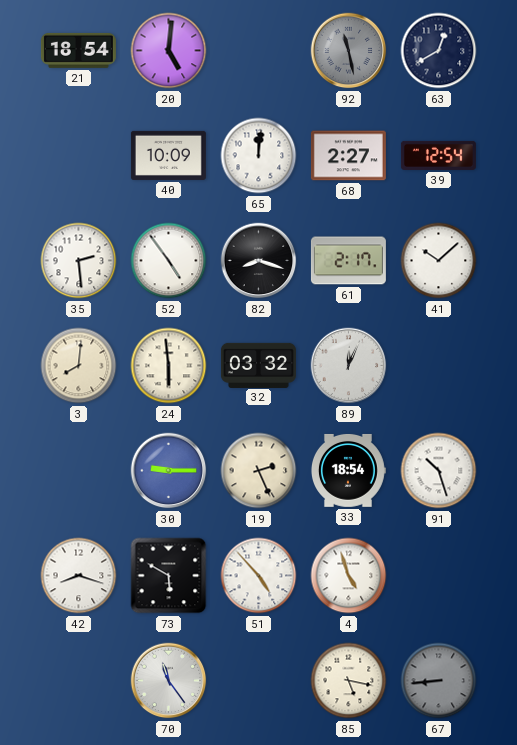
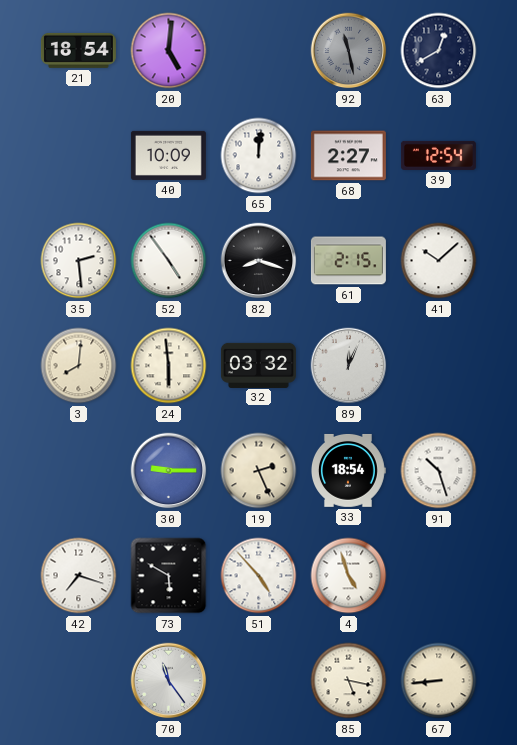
61: 2:17 -> 2:15
42: 8:18 -> 7:18
67 dial: grey -> cream
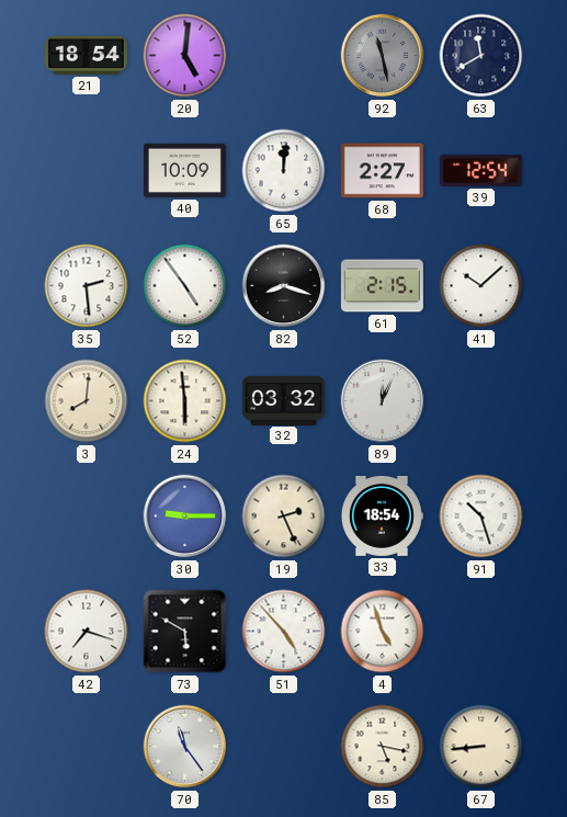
63: 12:40 -> 11:40
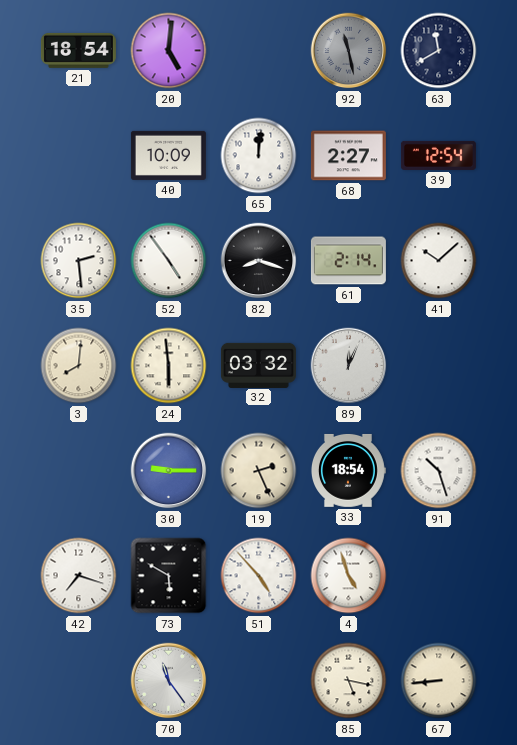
61: 2:15 -> 2:14
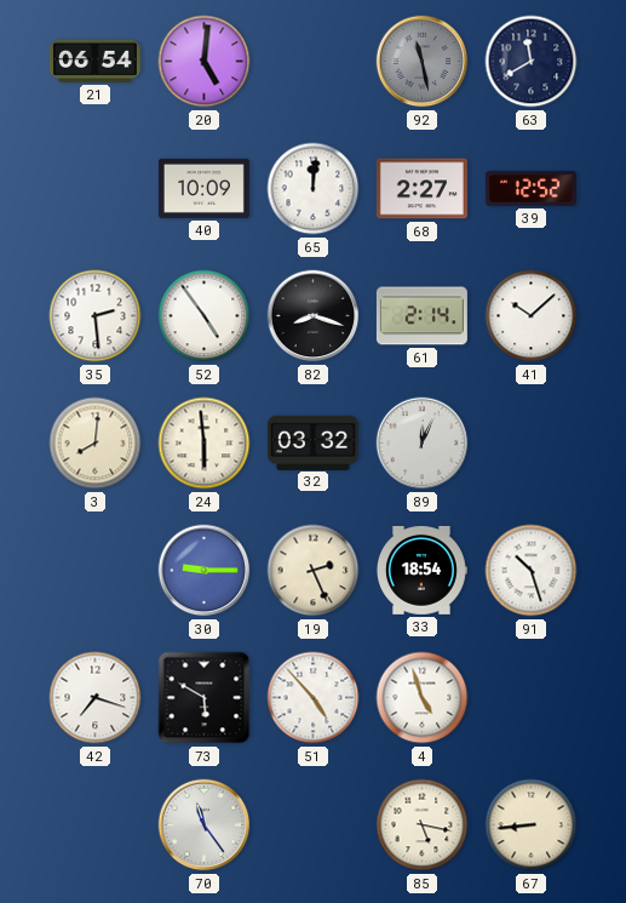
21: 18:54 -> 06:54
39: 12:54 -> 12:52
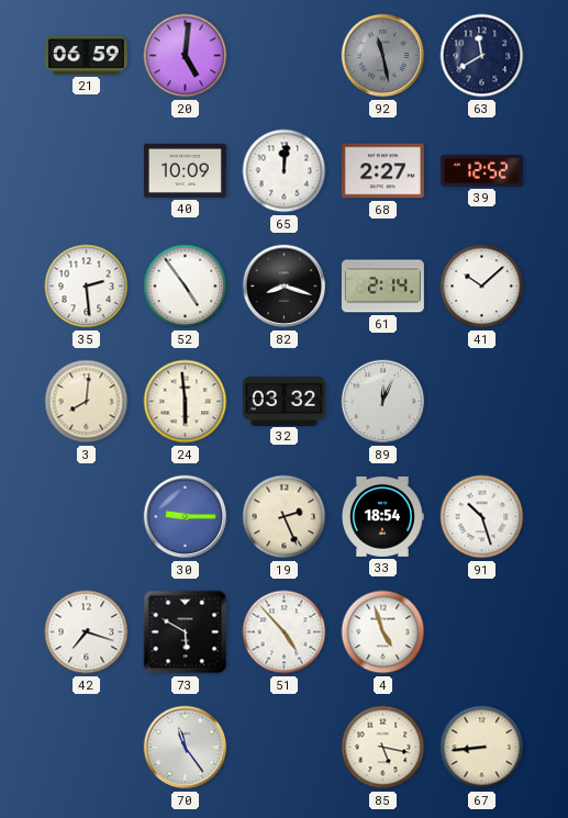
21: 06:54 -> 06:59
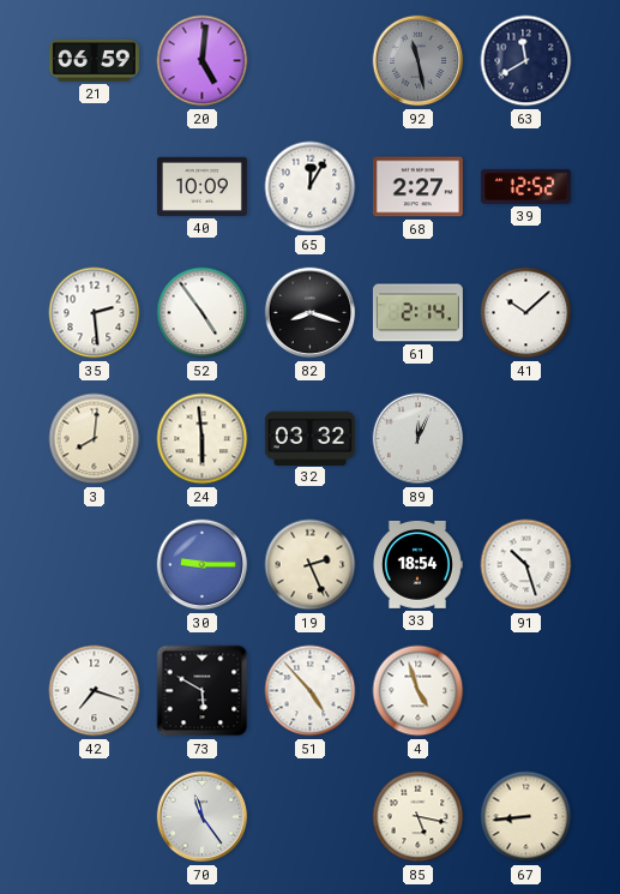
65: 12:01 -> 12:05
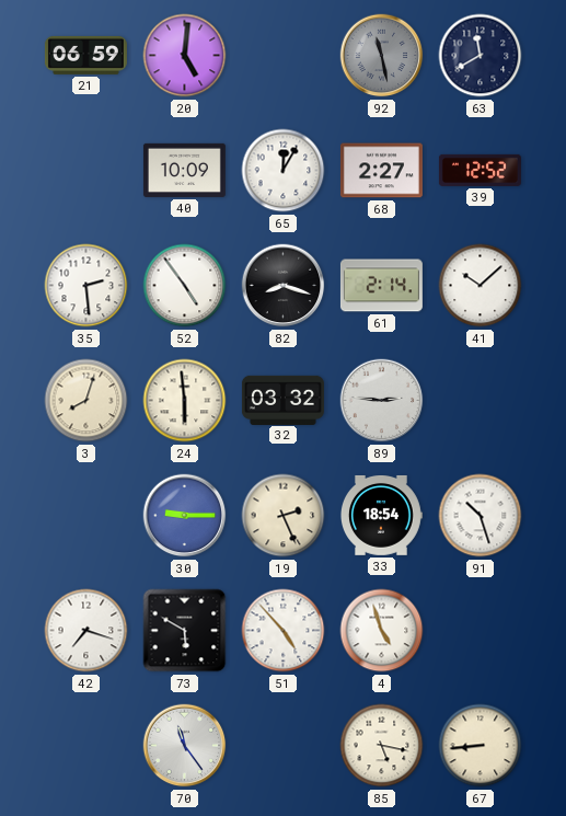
3: 8:01 -> 8:03
89: 12:04 -> 2:46
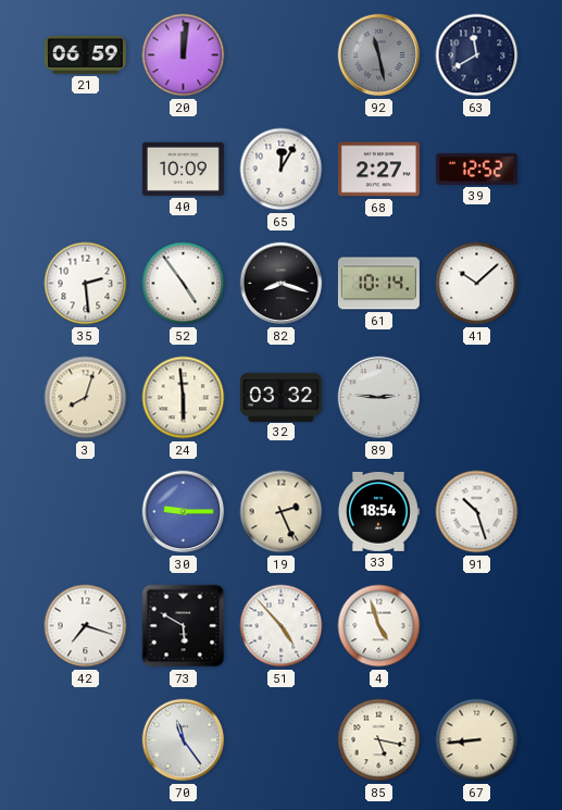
20: 5:01 -> 12:01
61: 2:14 -> 10:14
